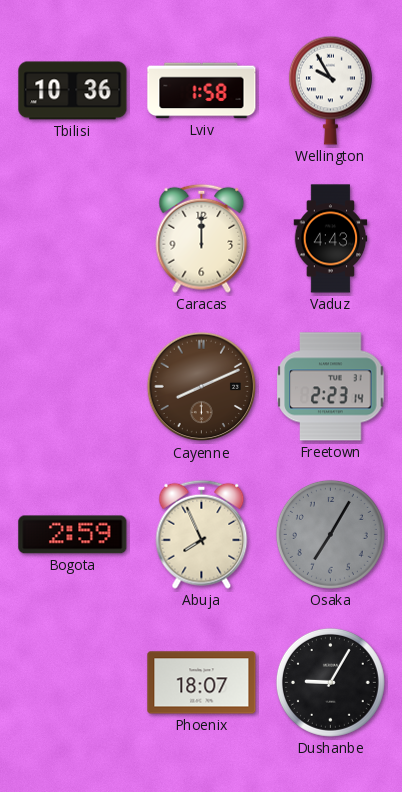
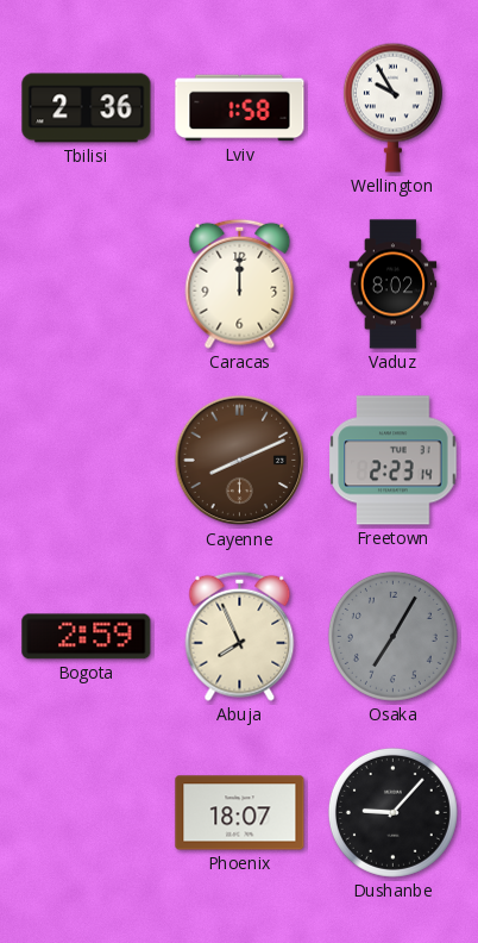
Tbilisi: 10:36 -> 2:36
Vaduz: 4:43 -> 8:02
Dushanbe: 9:05 -> 9:07
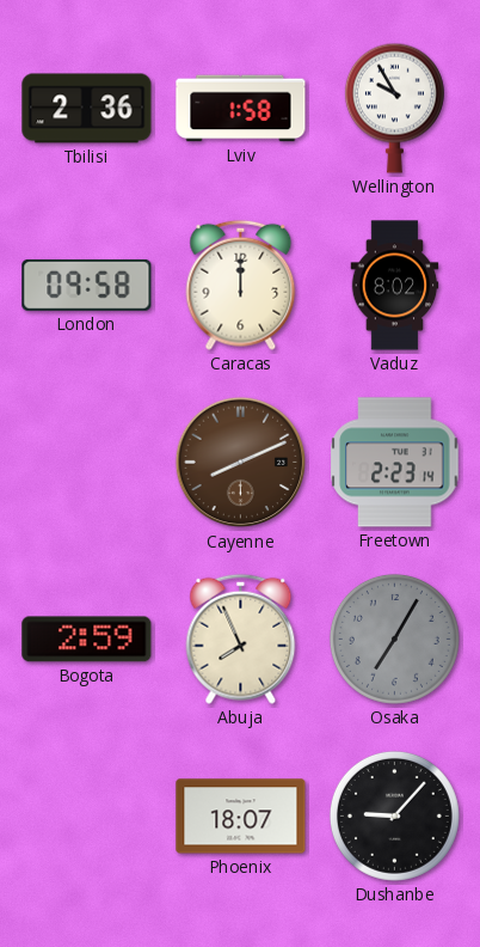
London: none -> 09:58
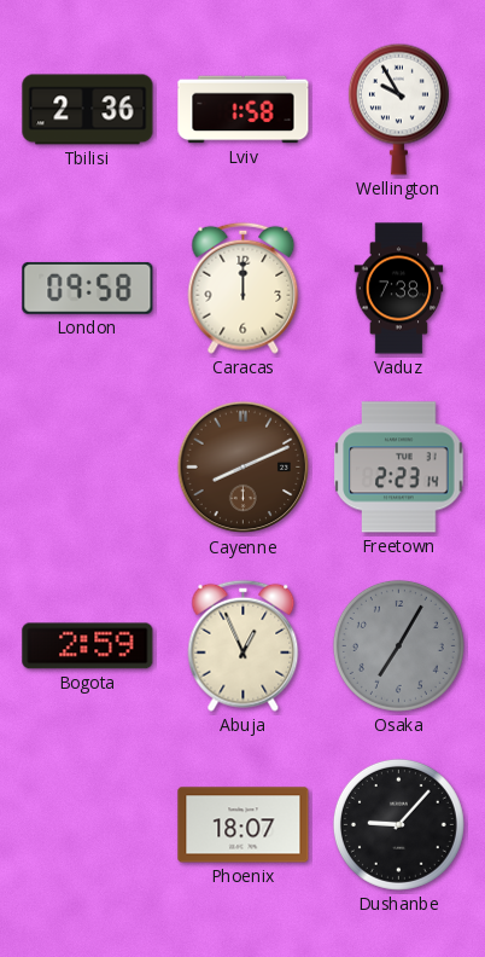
Vaduz: 8:02 -> 7:38
Abuja: 7:56 -> 12:56
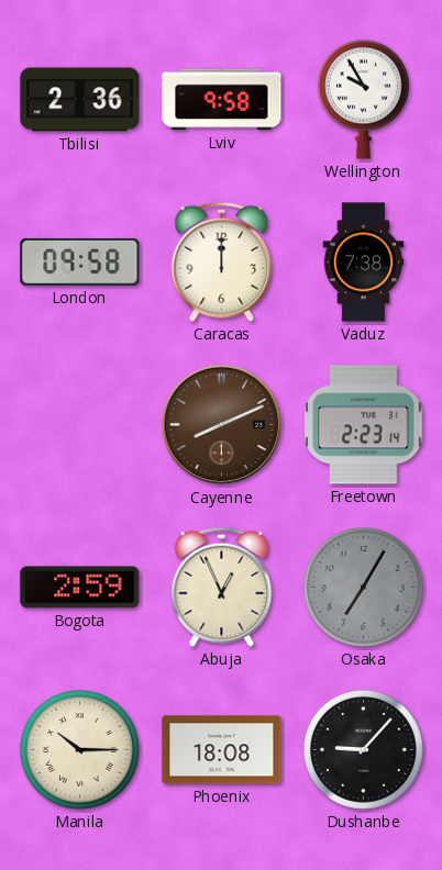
Lviv: 1:58 -> 9:58
Manila: none -> 10:15
Phoenix: 18:07 -> 18:08
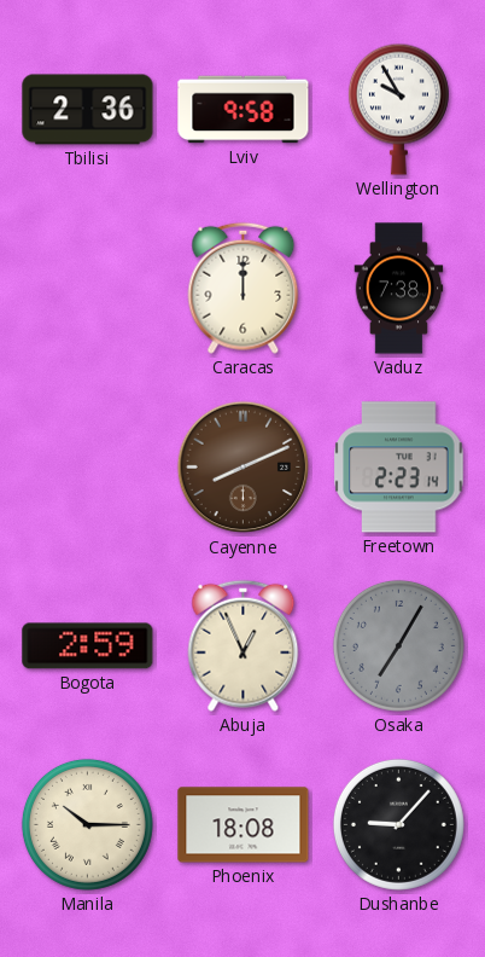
London: 09:58 -> none
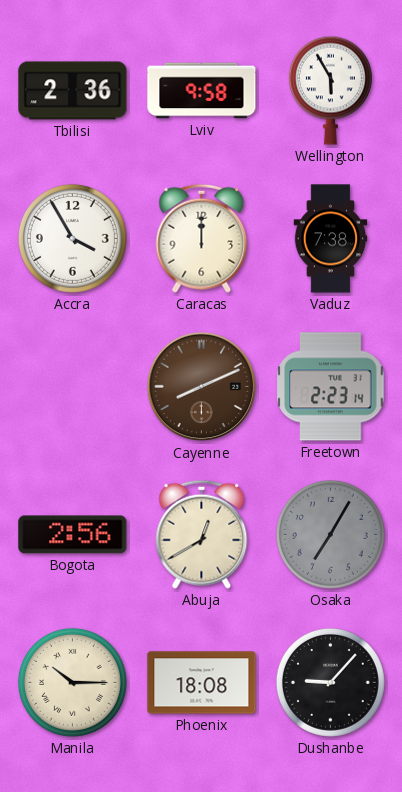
Wellington: 9:55 -> 5:55
Accra: none -> 3:55
Bogota: 2:59 -> 2:56
Abuja: 12:56 -> 12:40
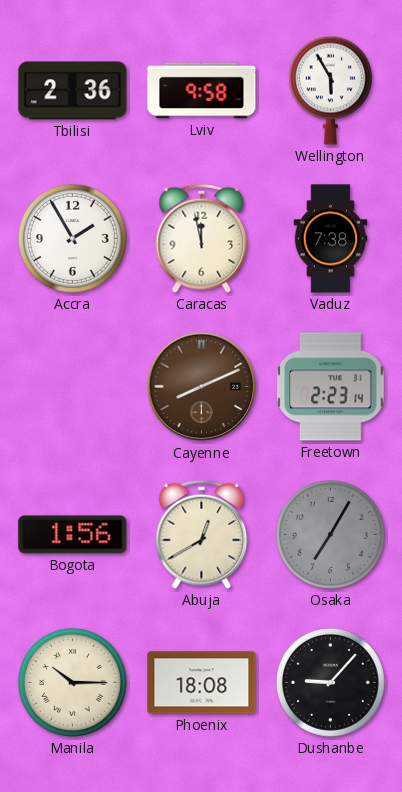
Accra: 3:55 -> 1:55
Caracas: 12:00 -> 11:58
Bogota: 2:56 -> 1:56
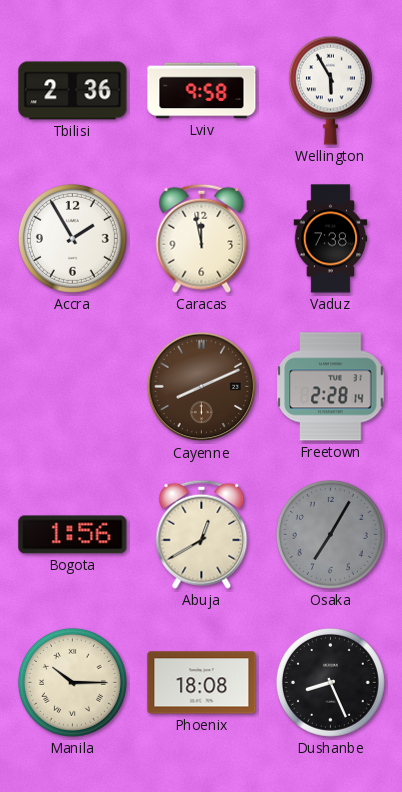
Freetown: 2:23 -> 2:28
Dushanbe: 9:07 -> 8:26
